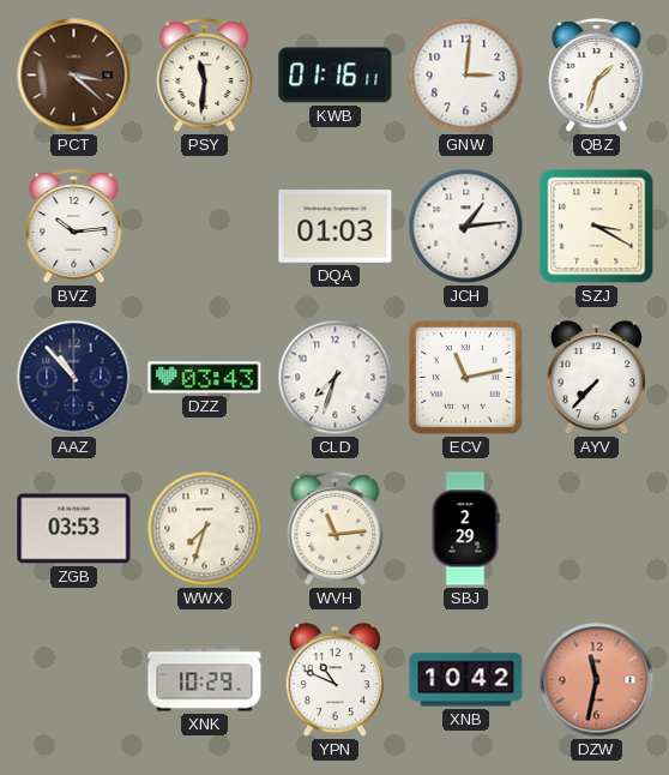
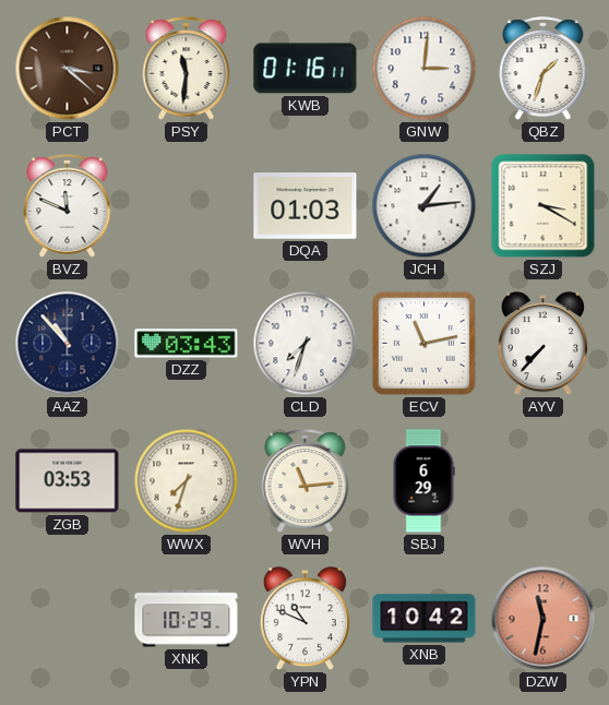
BVZ: 10:14 -> 11:49
SBJ: 2:29 -> 6:29
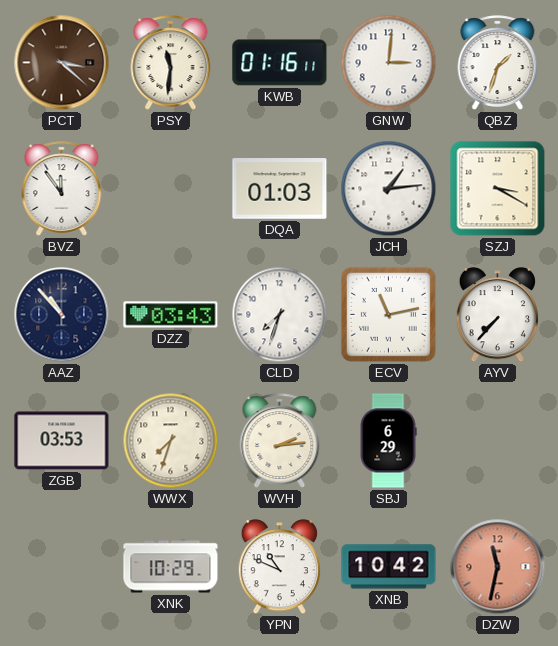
BVZ: 11:49 -> 11:54
WVH: 11:14 -> 2:14
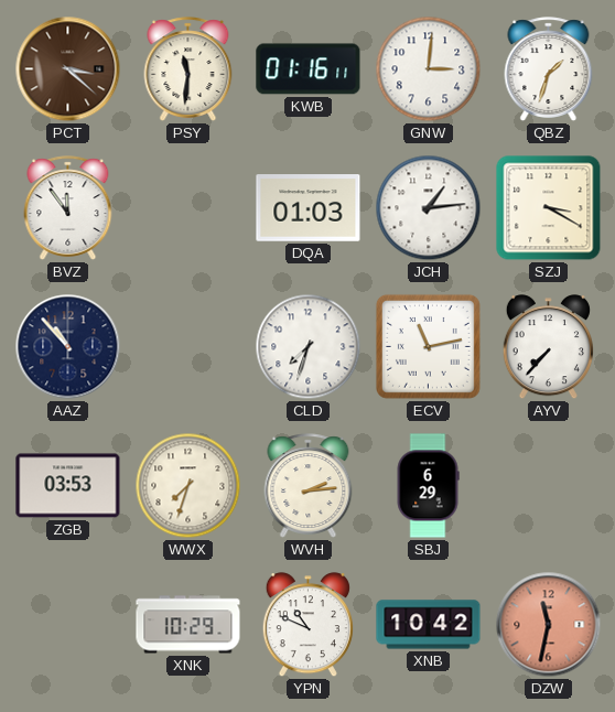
DZZ: 03:43 -> none
